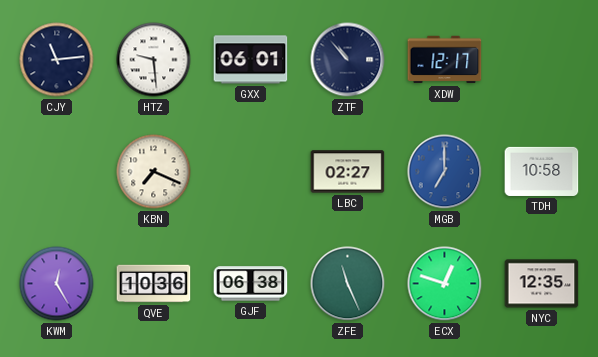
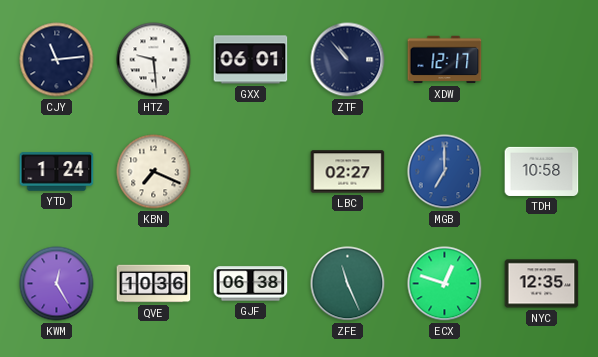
YTD: none -> 1:24
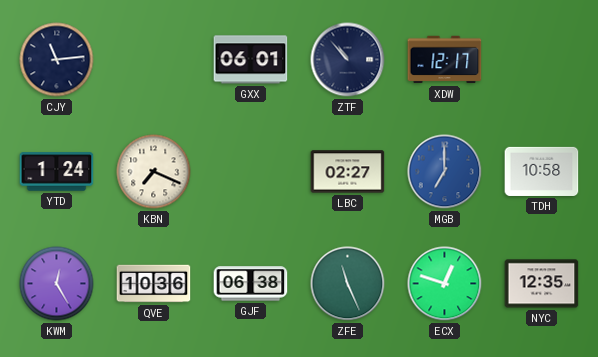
HTZ: 9:29 -> none
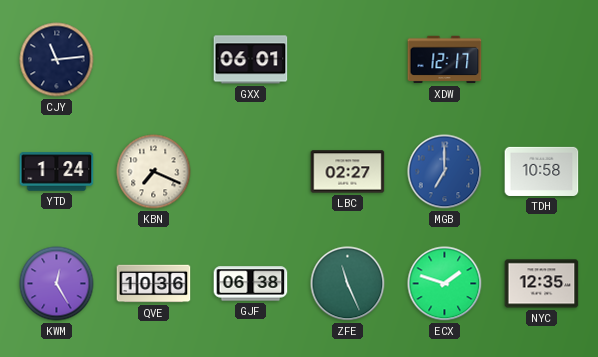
ZTF: 10:53 -> none
ECX: 12:48 -> 1:48
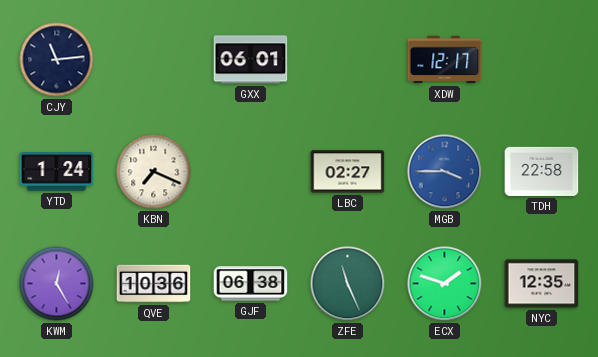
MGB: 7:00 -> 3:45
TDH: 10:58 -> 22:58
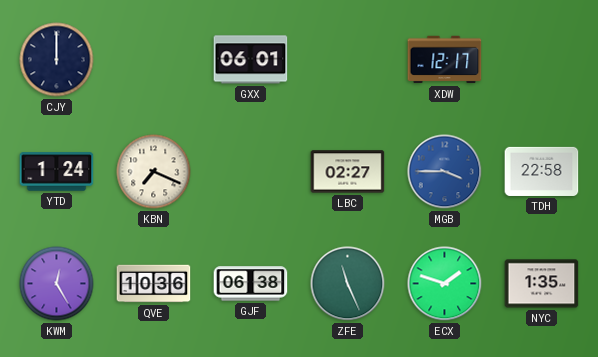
CJY: 11:14 -> 12:00
NYC: 12:35 -> 1:35
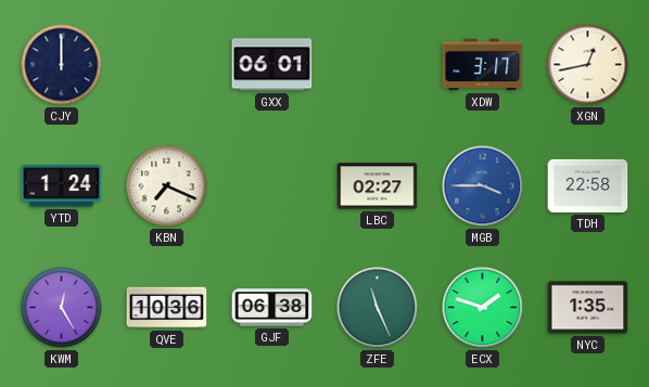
XDW: 12:17 -> 3:17
XGN: none -> 12:43
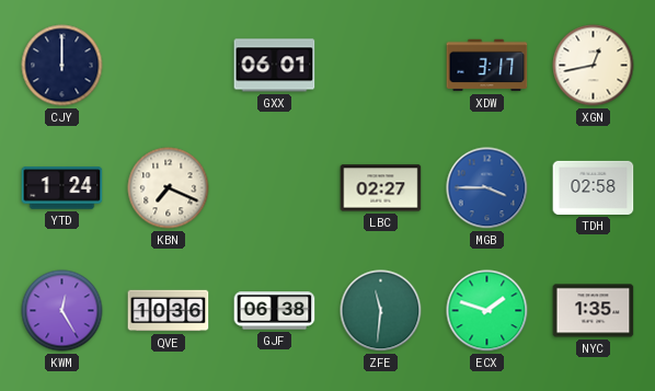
TDH: 22:58 -> 02:58
ZFE: 11:26 -> 11:31
